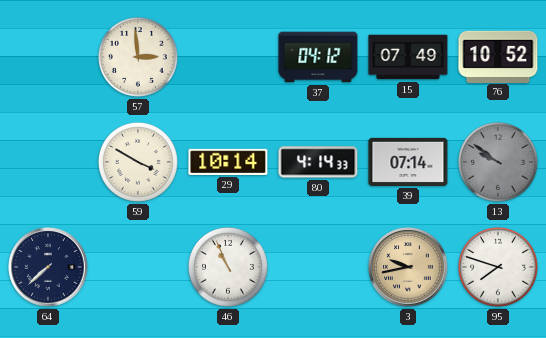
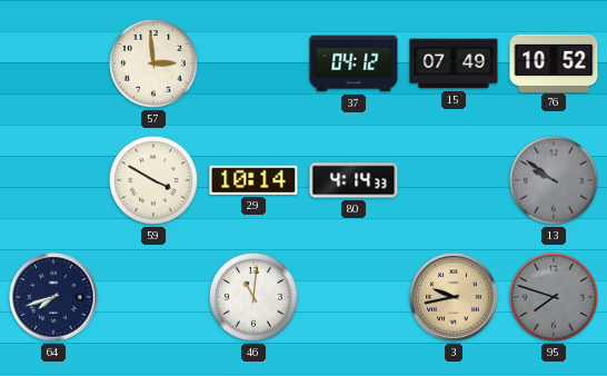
39: 07:14 -> none
64: 7:38 -> 7:42
46: 10:56 -> 11:01
95 dial: white -> grey
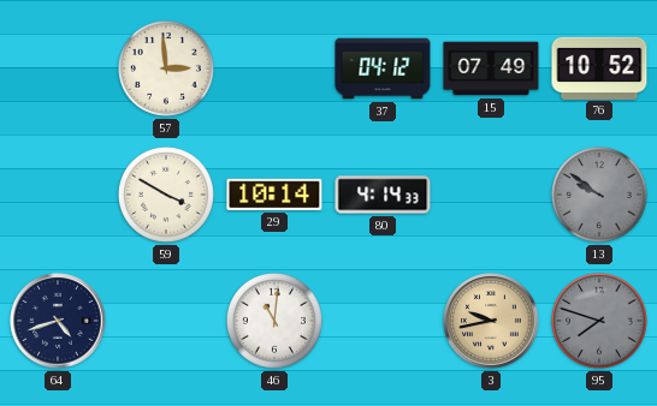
64: 7:42 -> 4:42
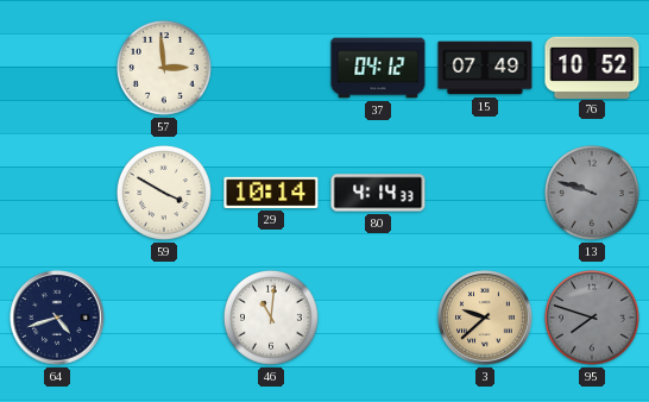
13: 9:51 -> 9:48
3: 9:43 -> 9:38
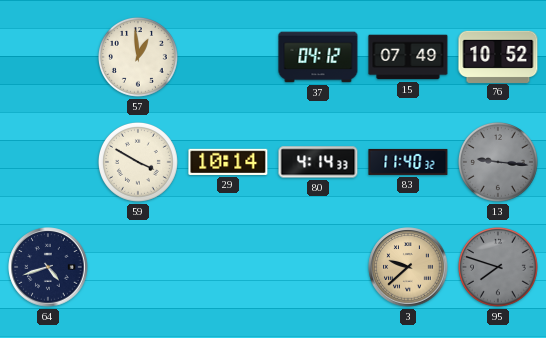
57: 2:59 -> 12:59
83: none -> 11:40
13: 9:48 -> 9:16
46: 11:01 -> none
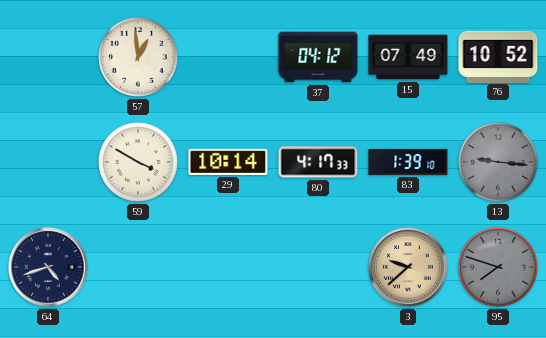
80: 4:14 -> 4:17
83: 11:40 -> 1:39
